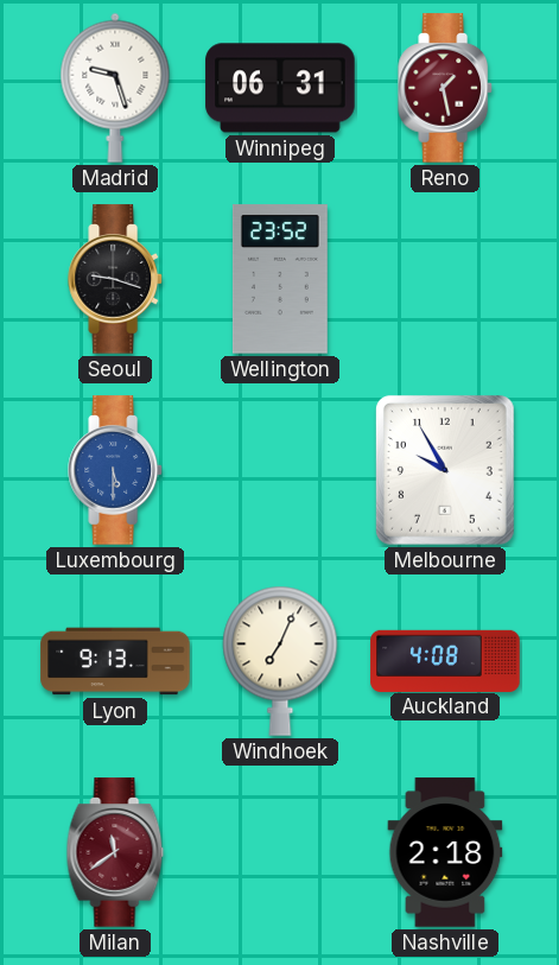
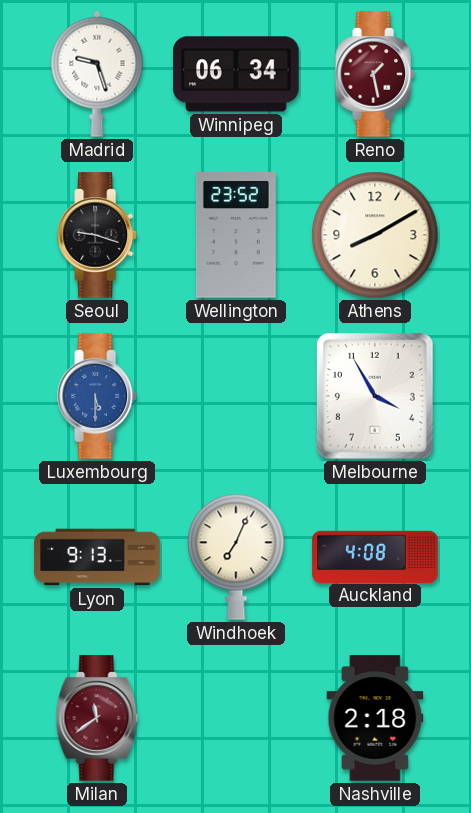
Winnipeg: 06:31 -> 06:34
Athens: none -> 8:10
Melbourne: 9:55 -> 3:55
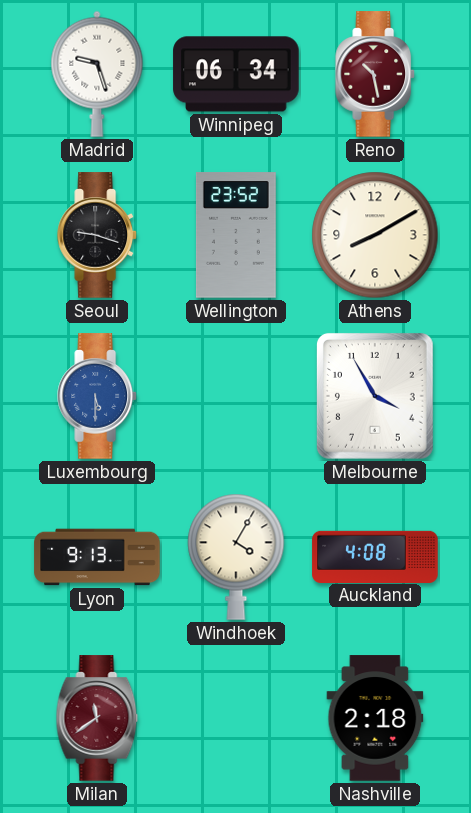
Reno: 1:28 -> 10:28
Windhoek: 7:04 -> 4:05
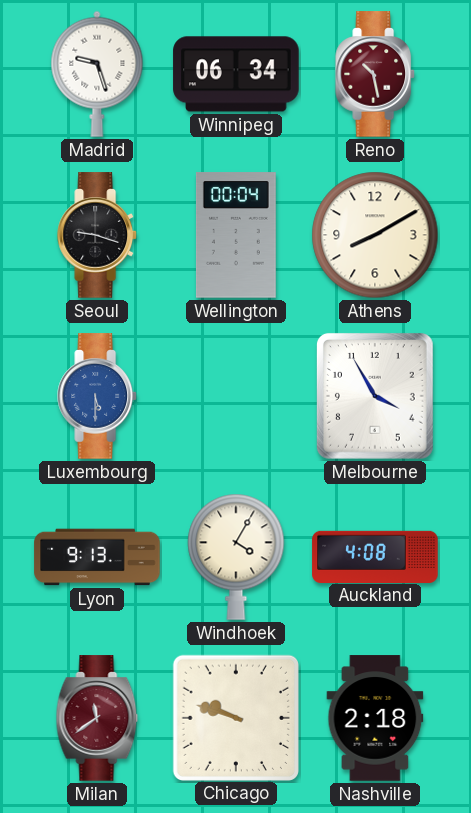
Wellington: 23:52 -> 00:04
Chicago: none -> 9:48
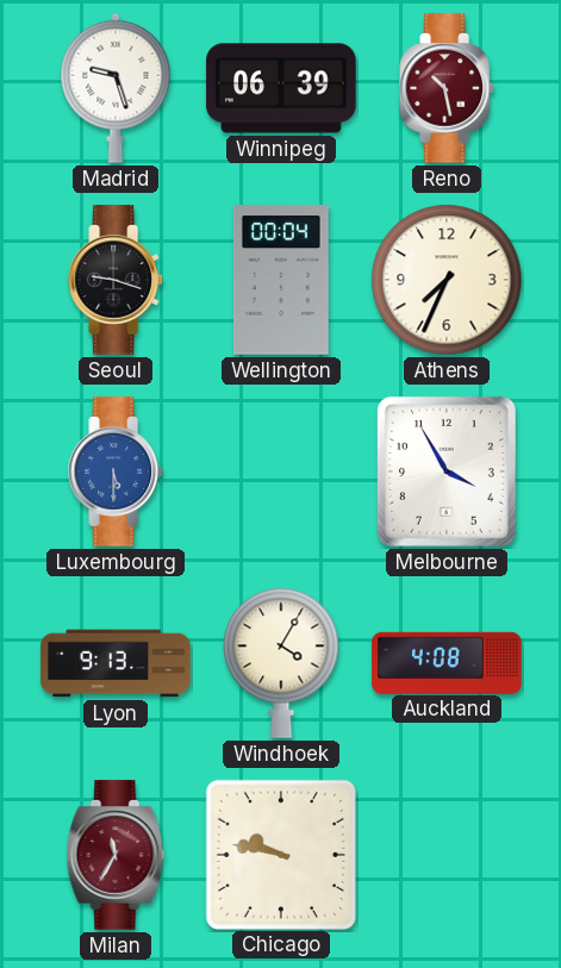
Winnipeg: 06:34 -> 06:39
Athens: 8:10 -> 7:34
Milan: 11:39 -> 11:35
Chicago: 9:48 -> 9:47
Nashville: 2:18 -> none
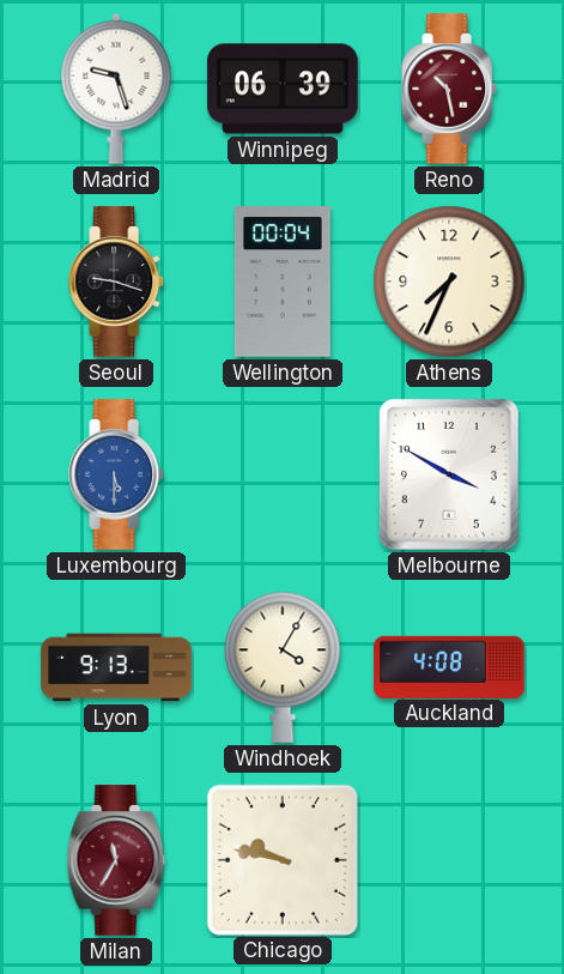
Melbourne: 3:55 -> 3:50
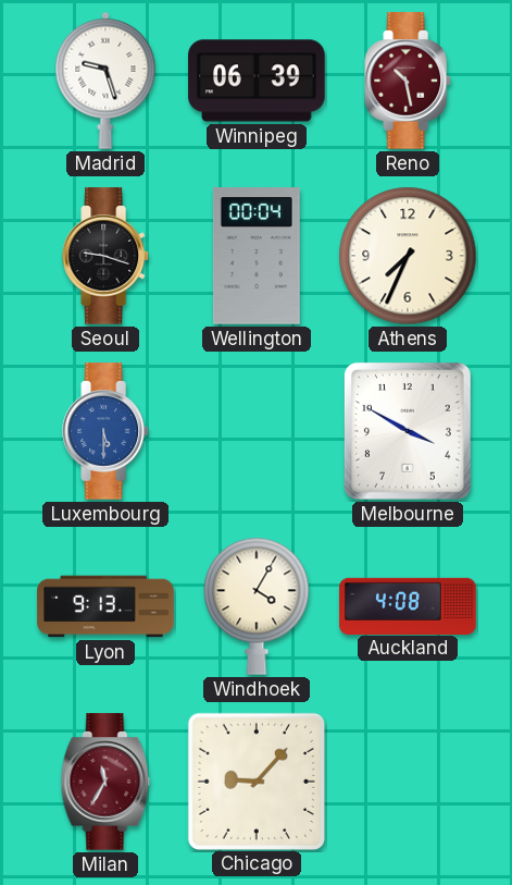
Chicago: 9:47 -> 9:07
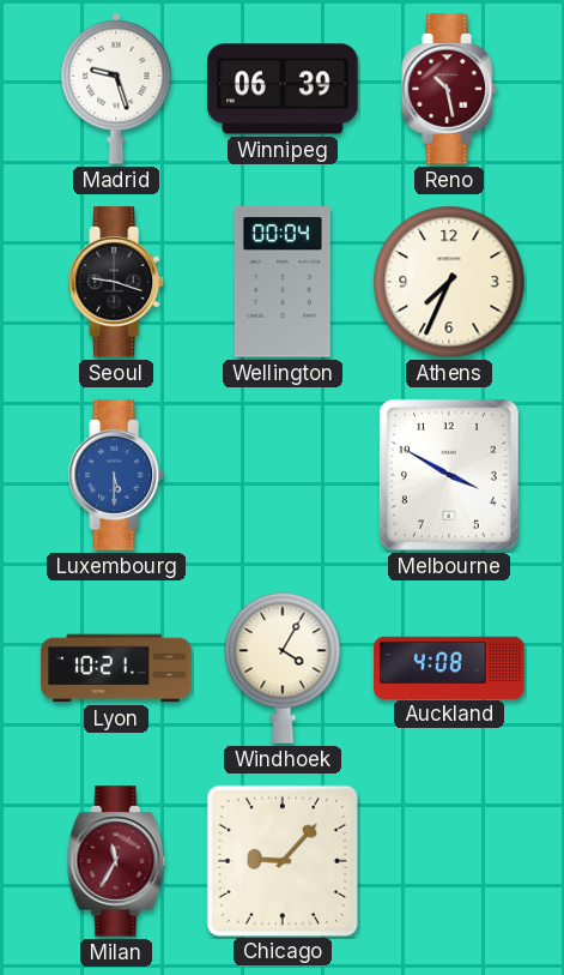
Lyon: 9:13 -> 10:21
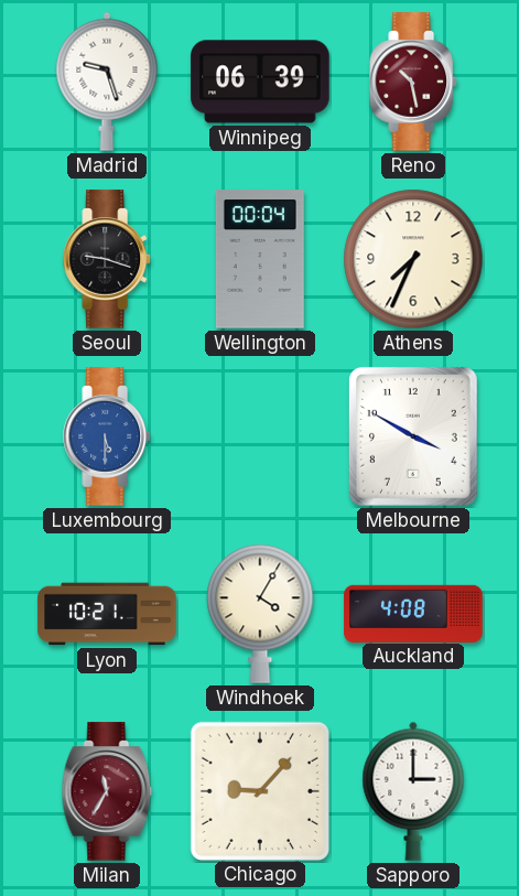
Sapporo: none -> 3:00
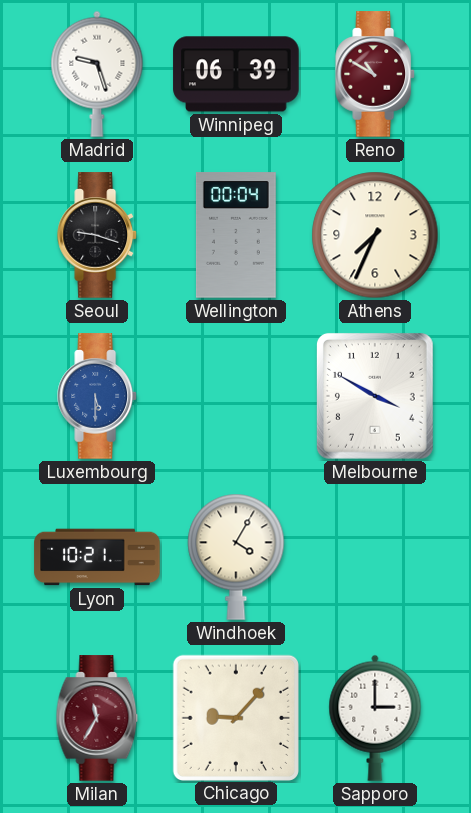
Reno: 10:28 -> 10:50
Auckland: 4:08 -> none
